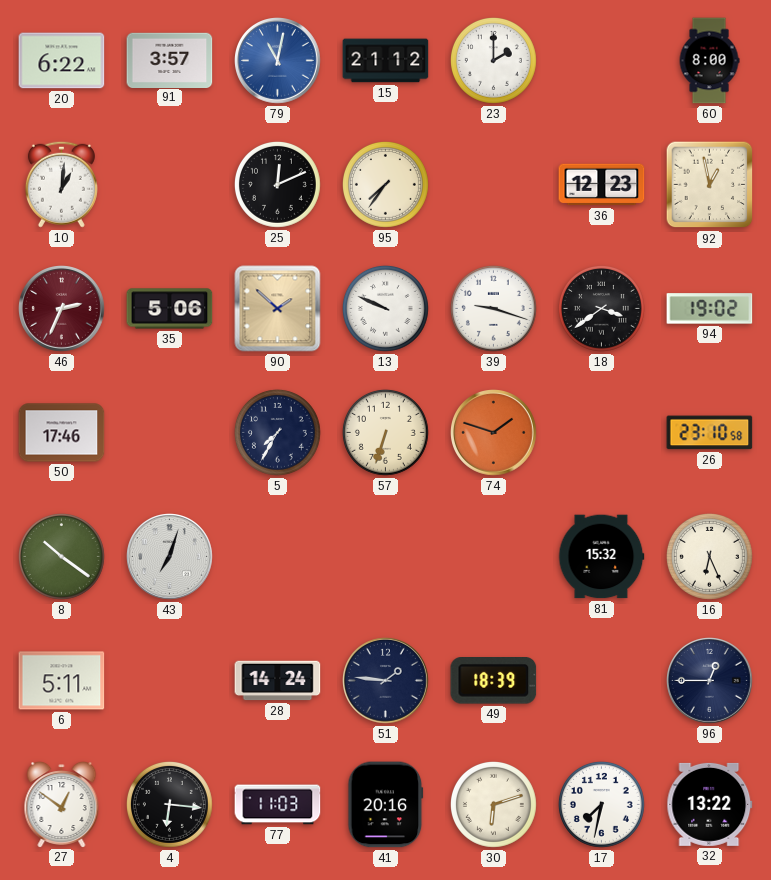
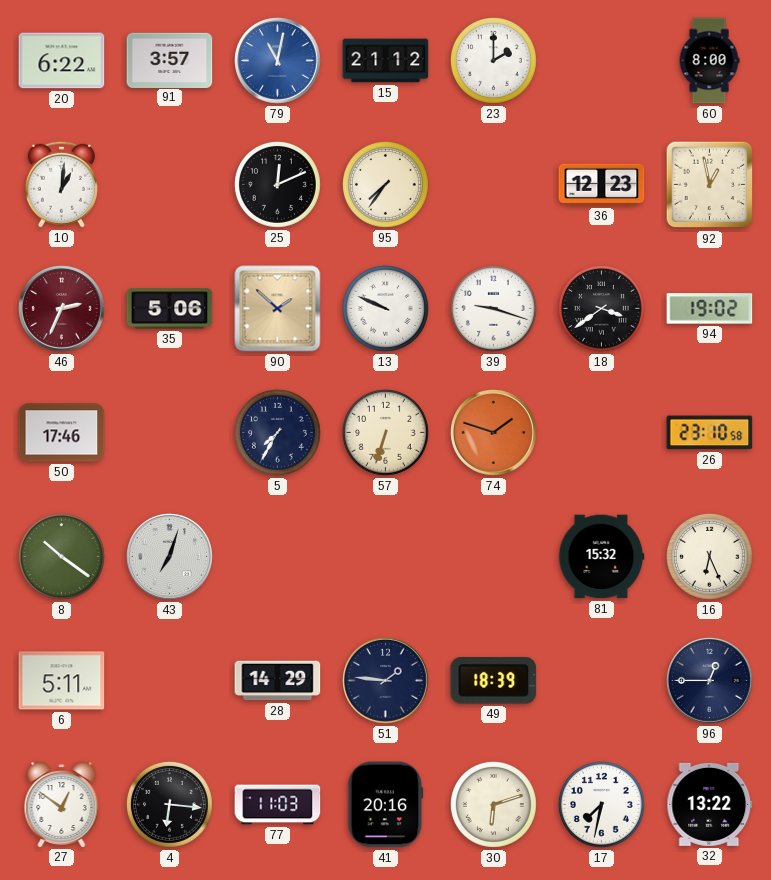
28: 14:24 -> 14:29
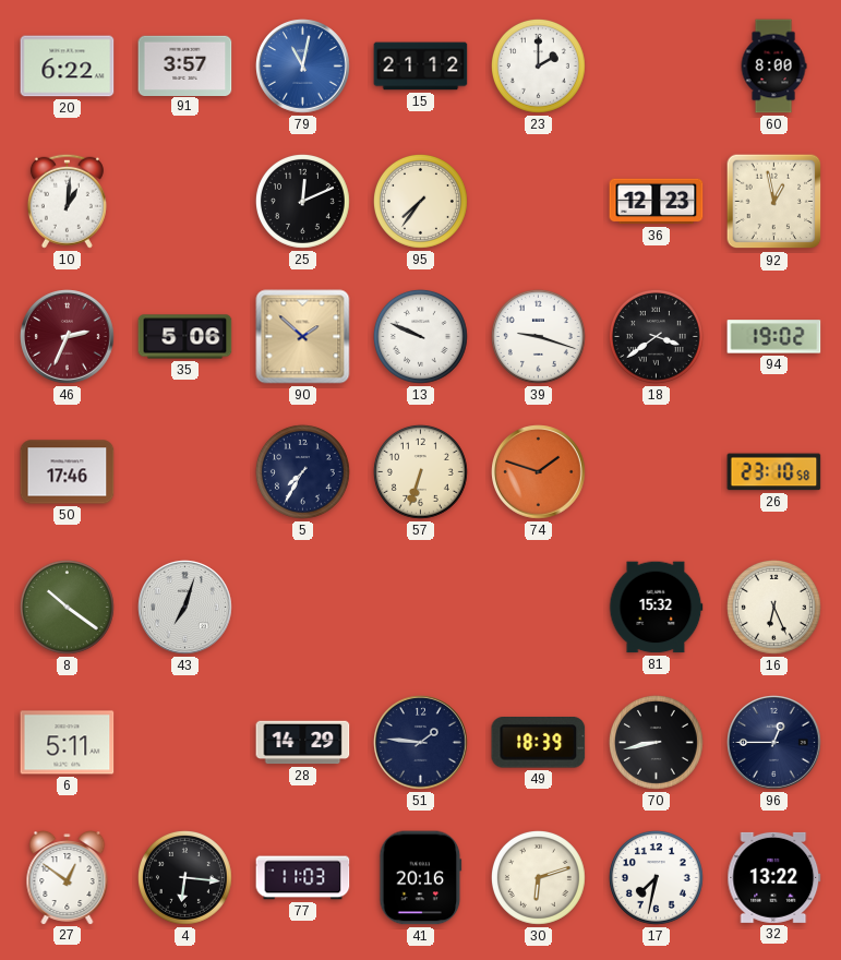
70: none -> 8:43
